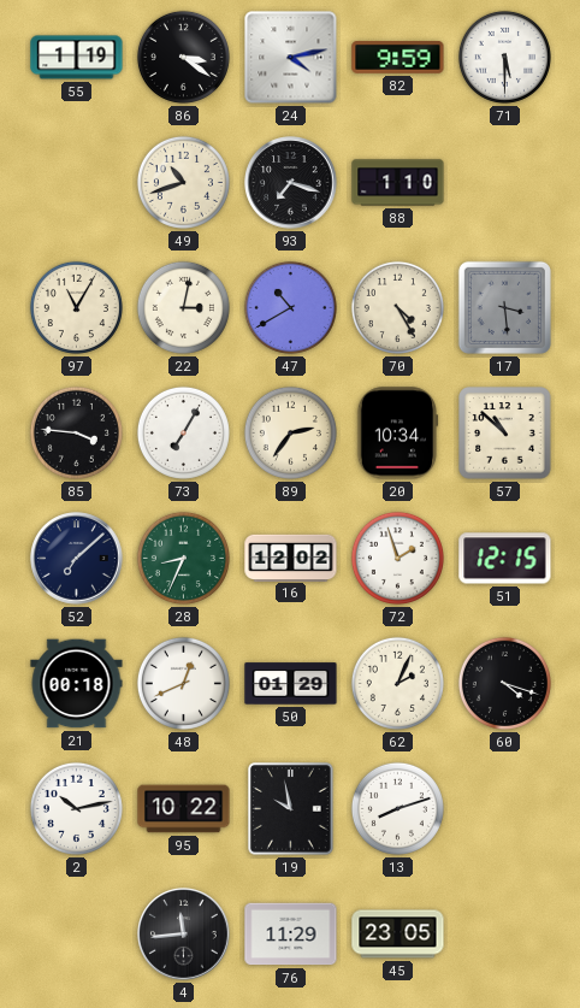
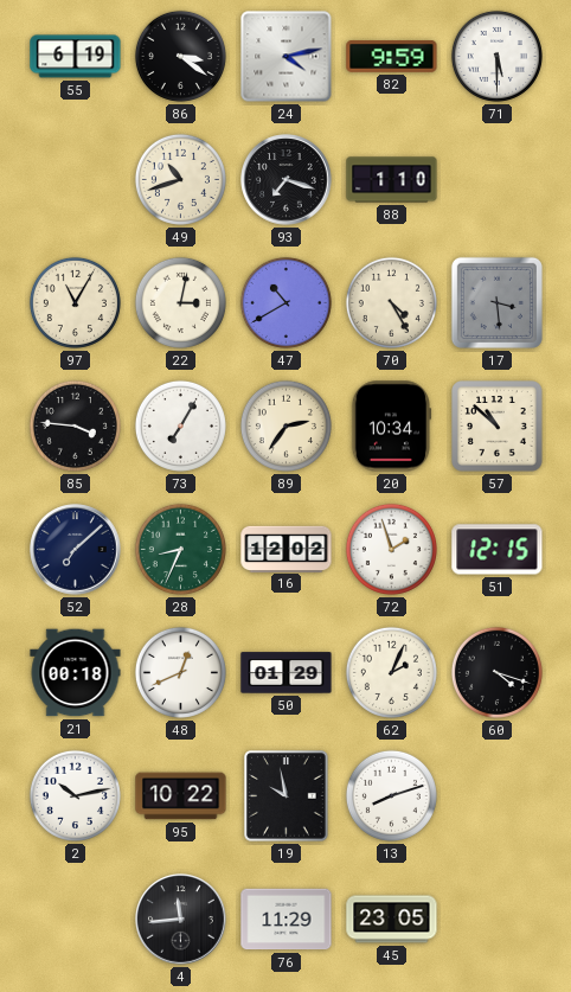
55: 1:19 -> 6:19
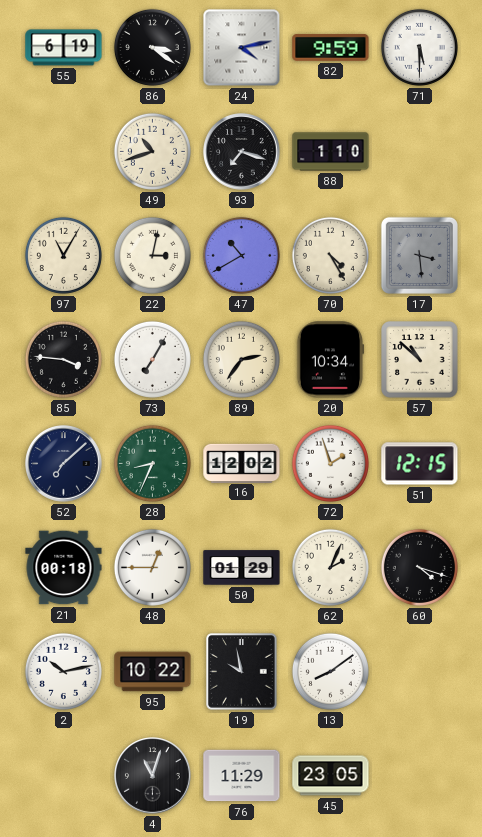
48: 12:41 -> 12:45
13: 8:12 -> 8:09
4: 11:44 -> 11:03
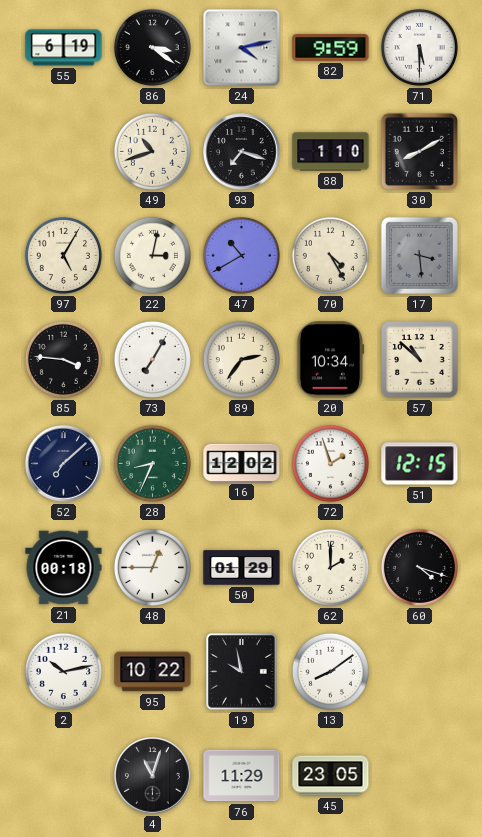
30: none -> 8:10
97: 11:05 -> 5:05
62: 2:04 -> 2:00
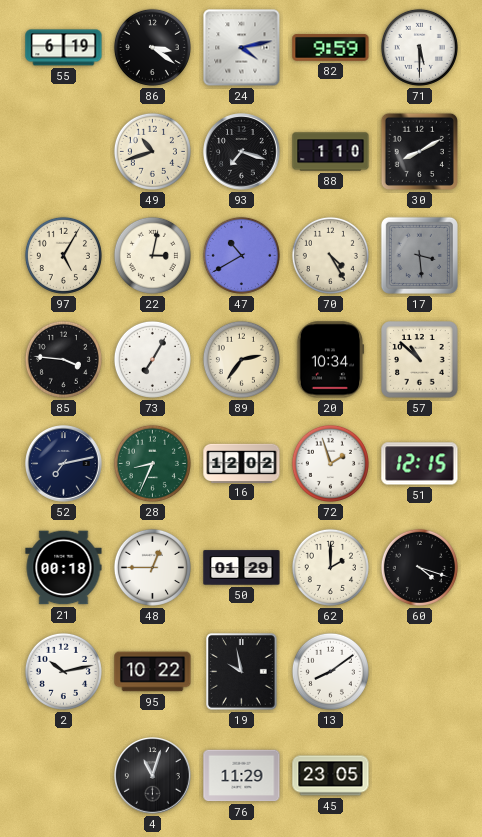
52: 7:08 -> 7:13
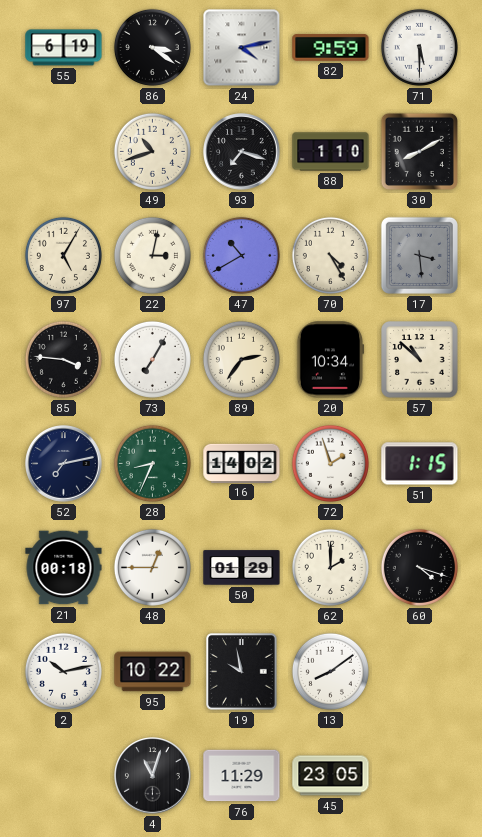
16: 12:02 -> 14:02
51: 12:15 -> 1:15
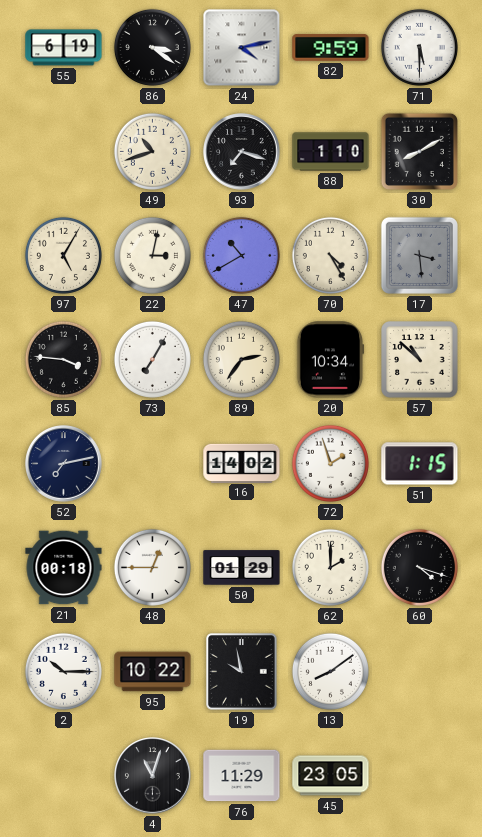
28: 8:34 -> none
2: 10:13 -> 10:15
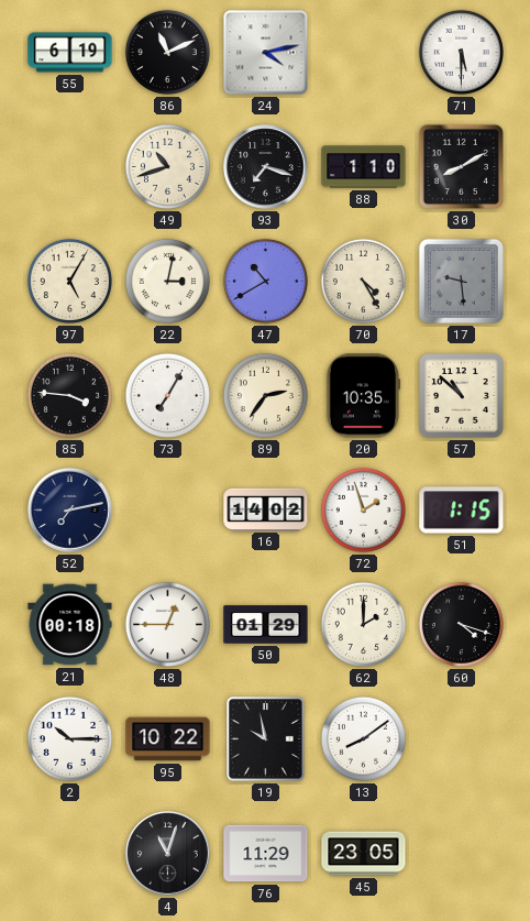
86: 3:21 -> 11:11
82: 9:59 -> none
17: 3:29 -> 9:29
20: 10:34 -> 10:35
